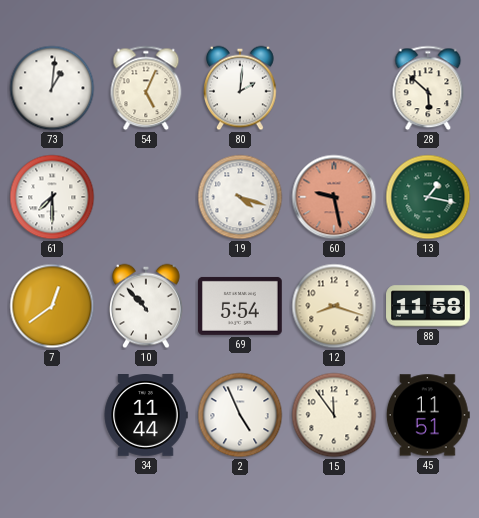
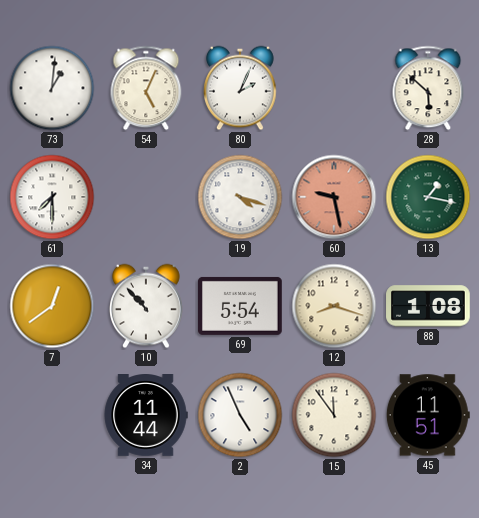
80: 2:01 -> 2:04
88: 11:58 -> 1:08
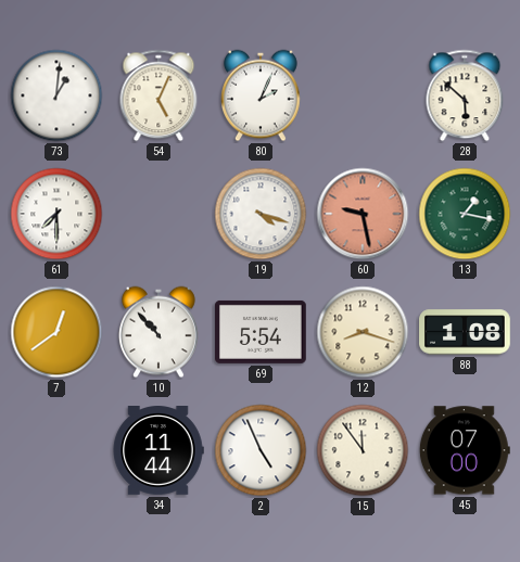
45: 11:51 -> 07:00
